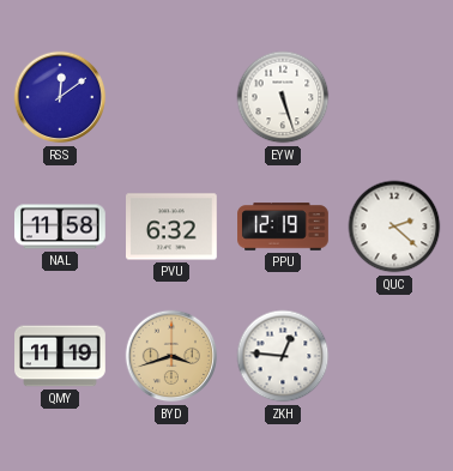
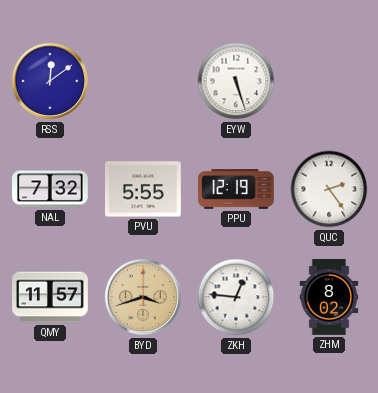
NAL: 11:58 -> 7:32
PVU: 6:32 -> 5:55
QUC: 2:22 -> 2:24
QMY: 11:19 -> 11:57
ZHM: none -> 8:02
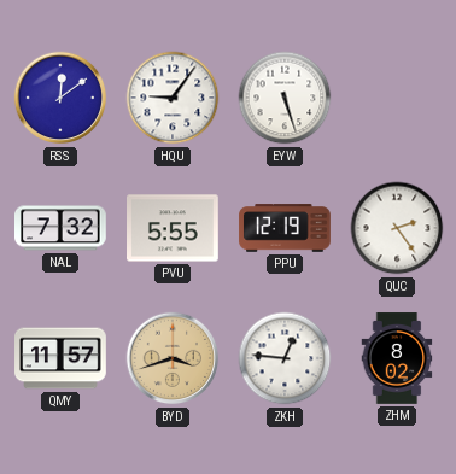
HQU: none -> 9:06
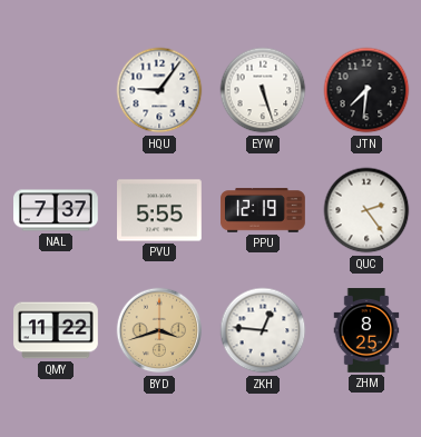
RSS: 12:09 -> none
JTN: none -> 7:31
NAL: 7:32 -> 7:37
QMY: 11:57 -> 11:22
ZHM: 8:02 -> 8:25
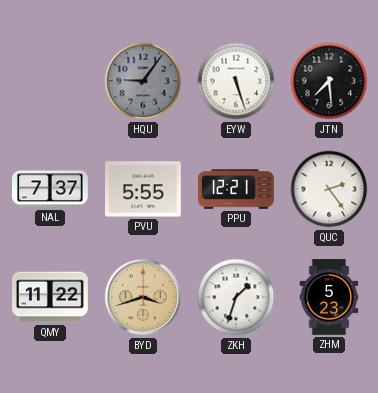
HQU dial: white -> grey
JTN: 7:31 -> 7:29
PPU: 12:19 -> 12:21
ZKH: 12:46 -> 1:33
ZHM: 8:25 -> 5:23
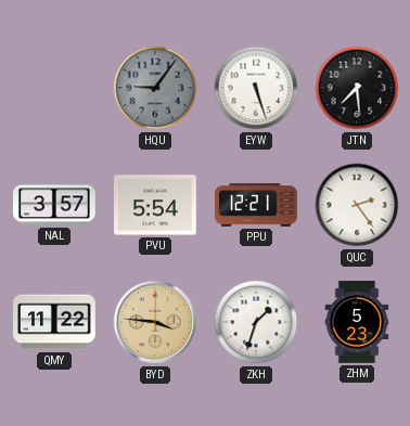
NAL: 7:37 -> 3:57
PVU: 5:55 -> 5:54
BYD: 3:42 -> 3:46
